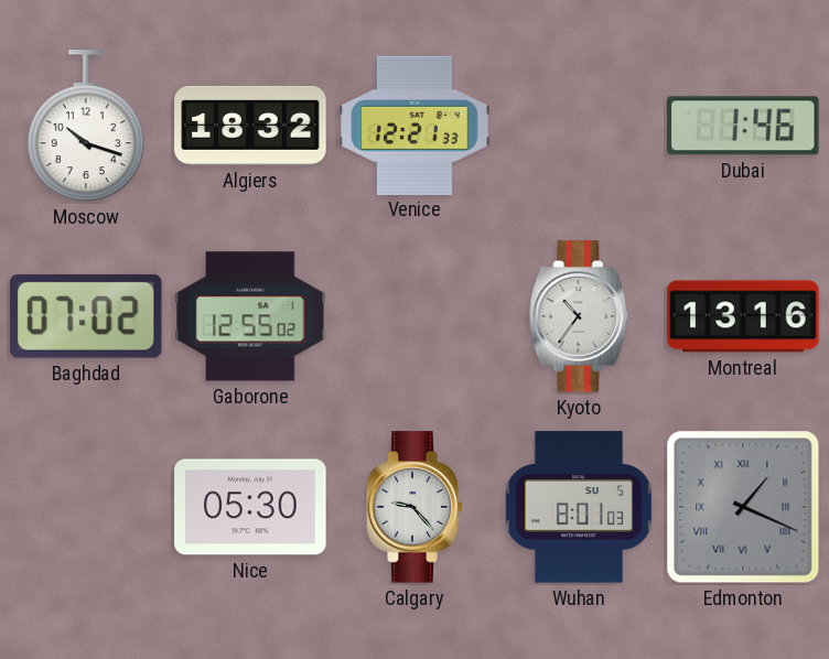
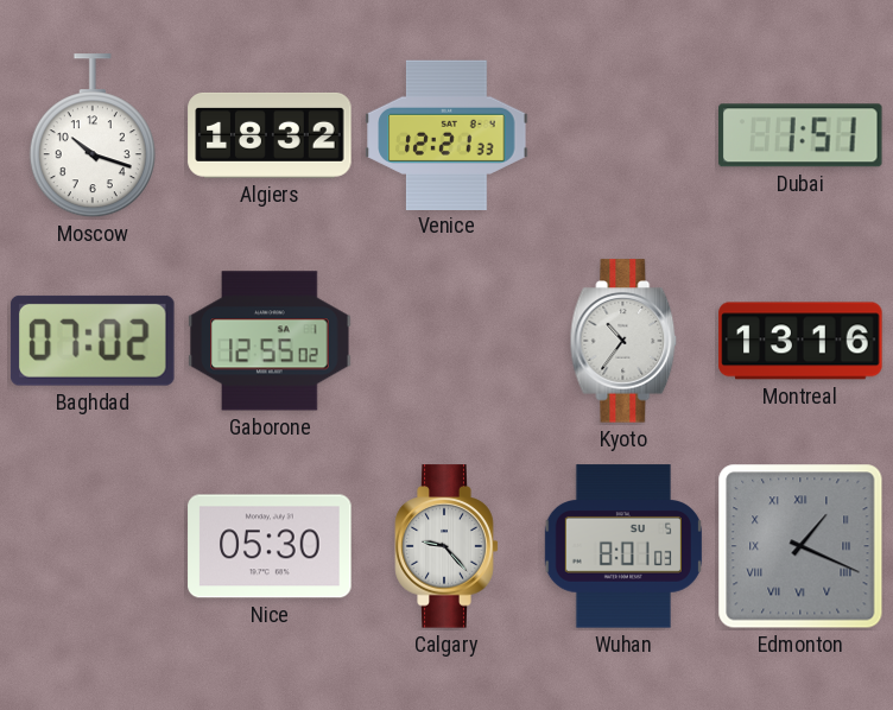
Dubai: 1:46 -> 1:51
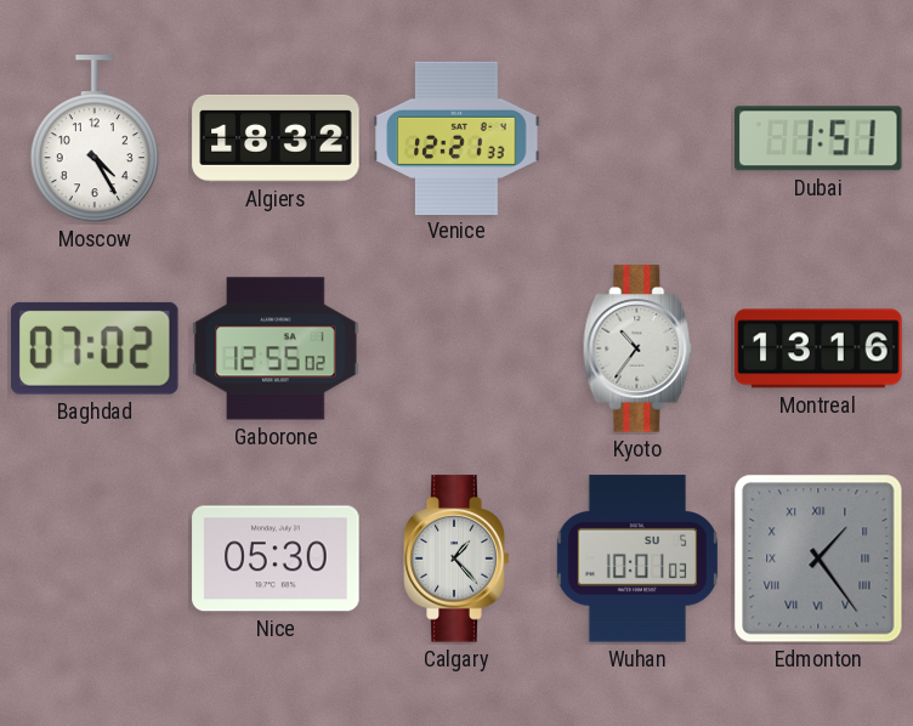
Moscow: 10:18 -> 4:25
Calgary: 9:23 -> 1:23
Wuhan: 8:01 -> 10:01
Edmonton: 1:19 -> 1:24
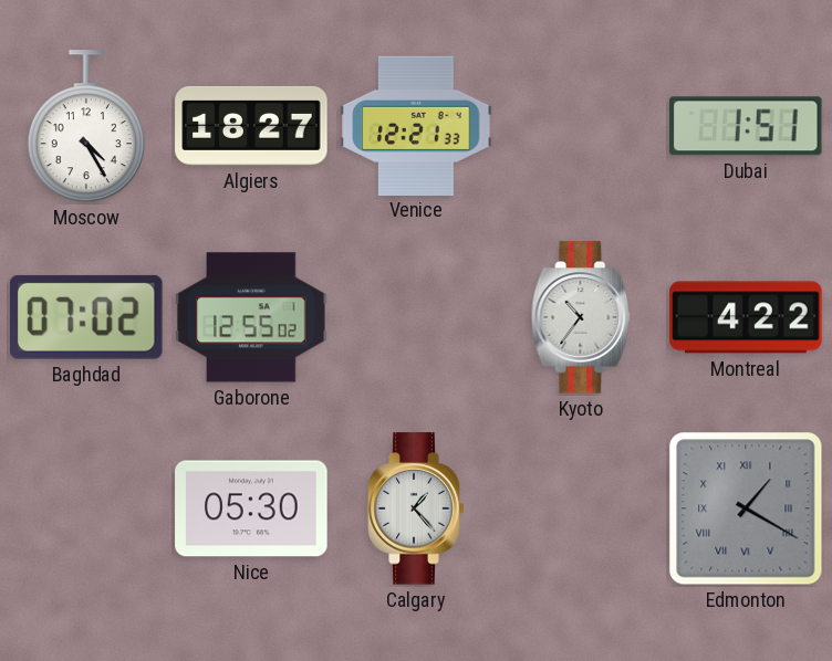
Algiers: 18:32 -> 18:27
Montreal: 13:16 -> 4:22
Wuhan: 10:01 -> none
Edmonton: 1:24 -> 1:20
